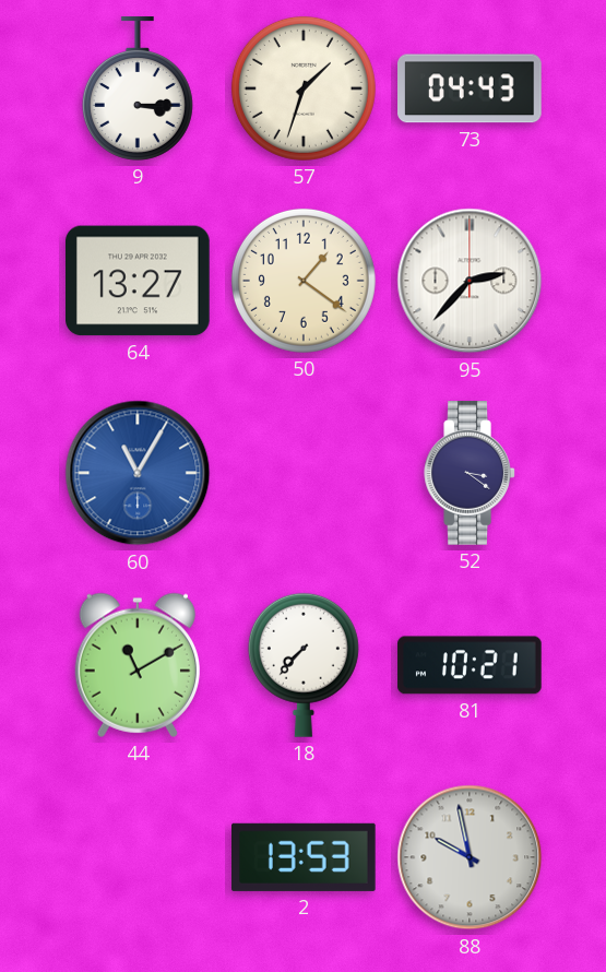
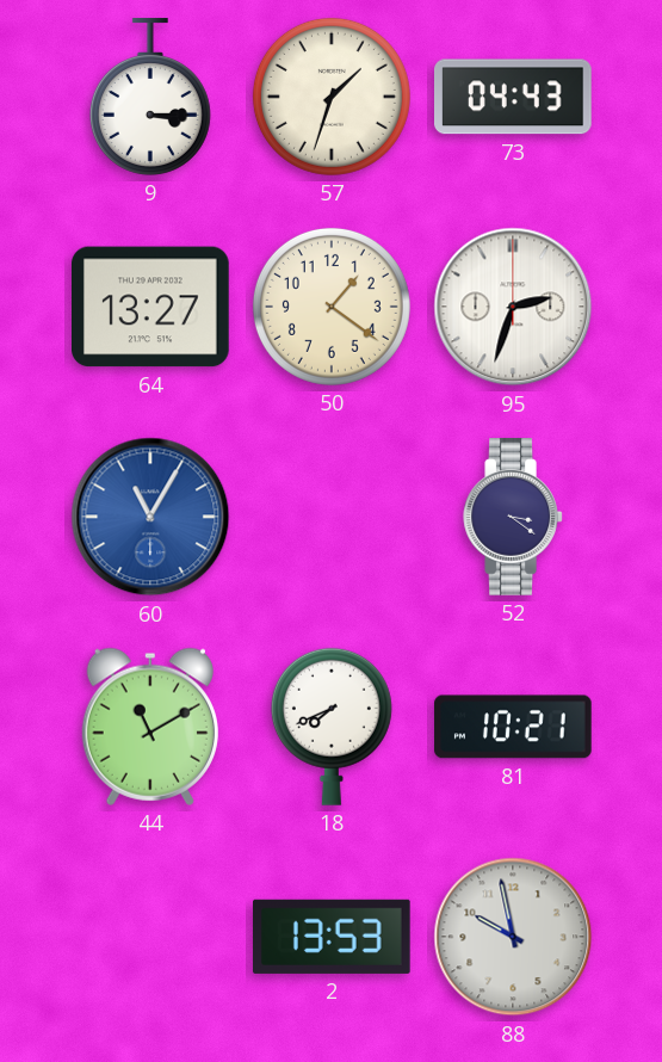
95: 2:37 -> 2:33
18: 7:37 -> 7:41
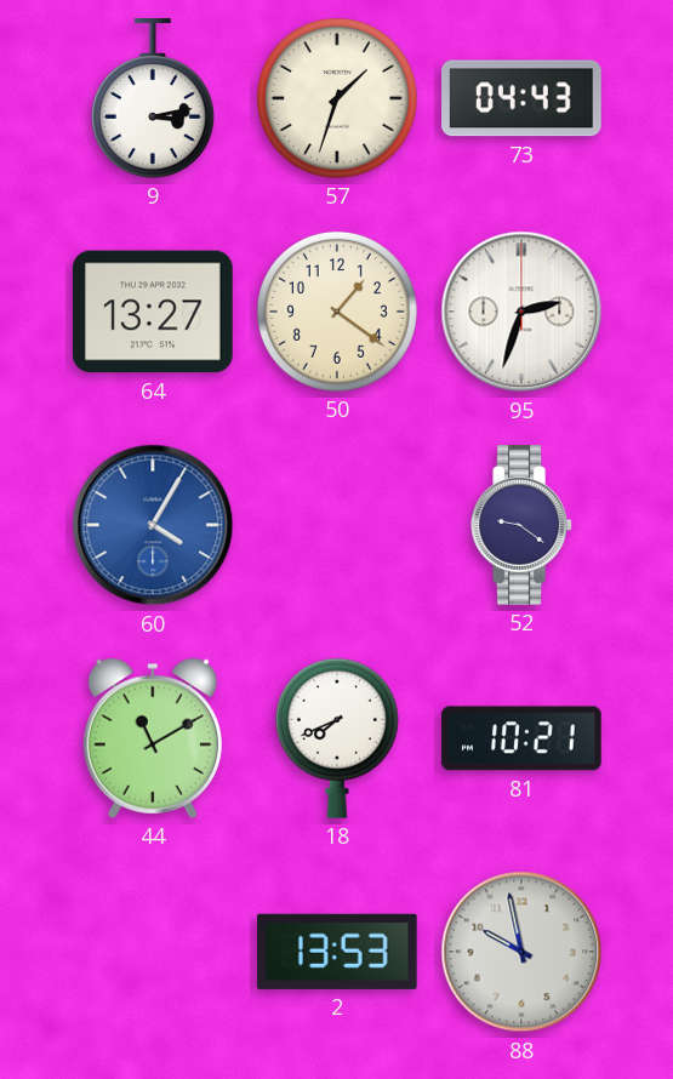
9: 3:15 -> 3:13
60: 11:05 -> 4:05
52: 3:21 -> 9:21
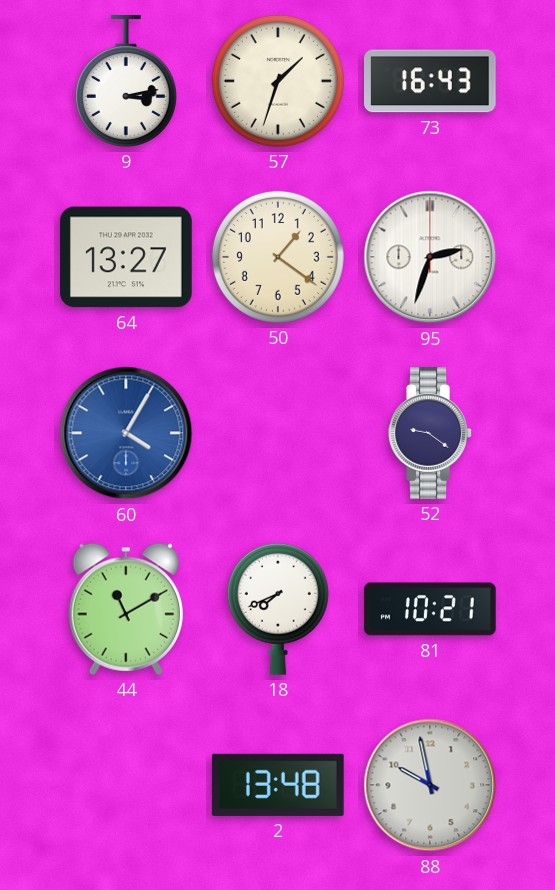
73: 04:43 -> 16:43
2: 13:53 -> 13:48
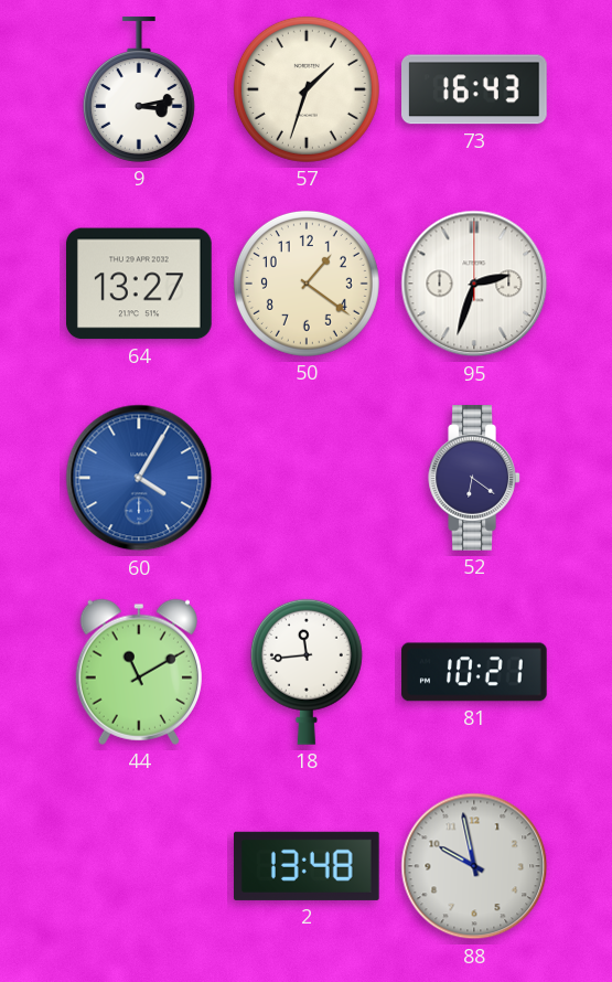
52: 9:21 -> 6:21
18: 7:41 -> 11:44
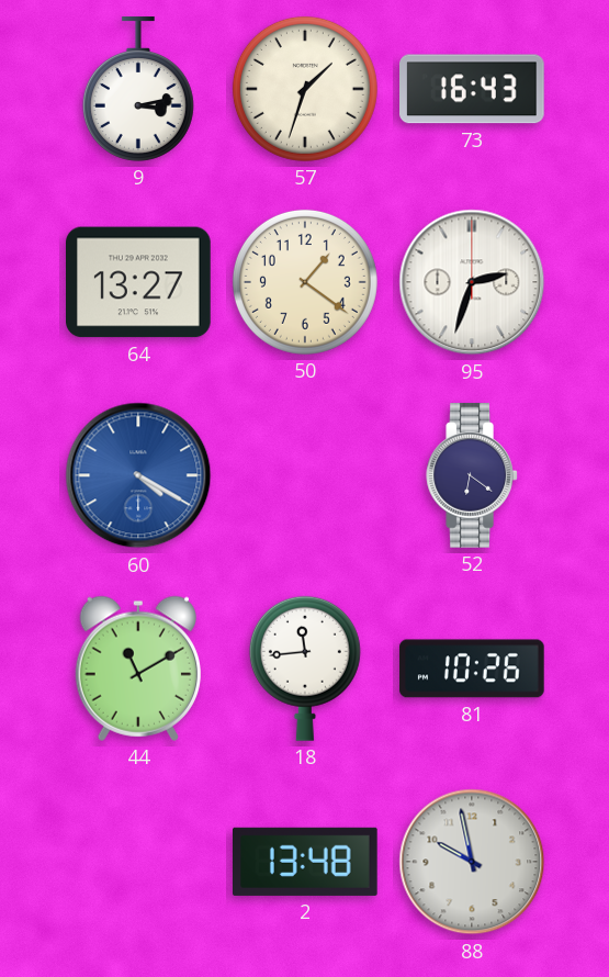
60: 4:05 -> 4:20
81: 10:21 -> 10:26
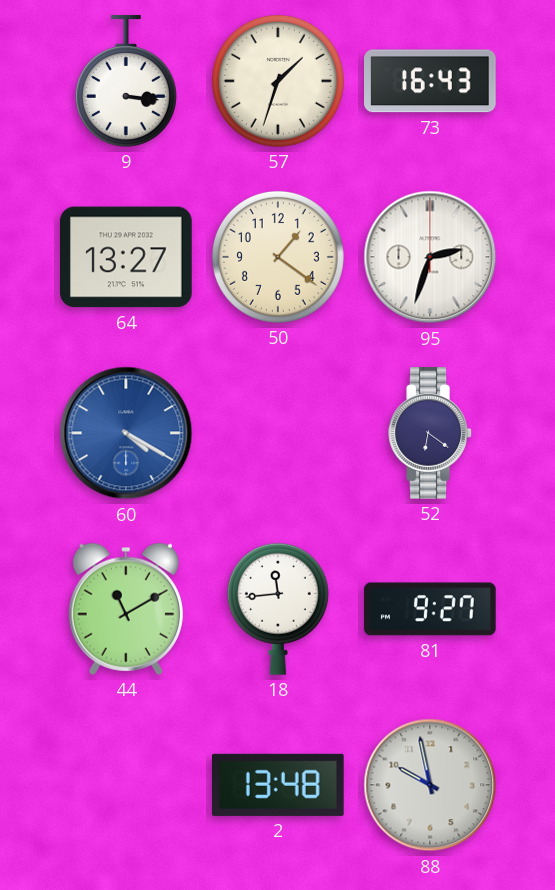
9: 3:13 -> 3:16
81: 10:26 -> 9:27
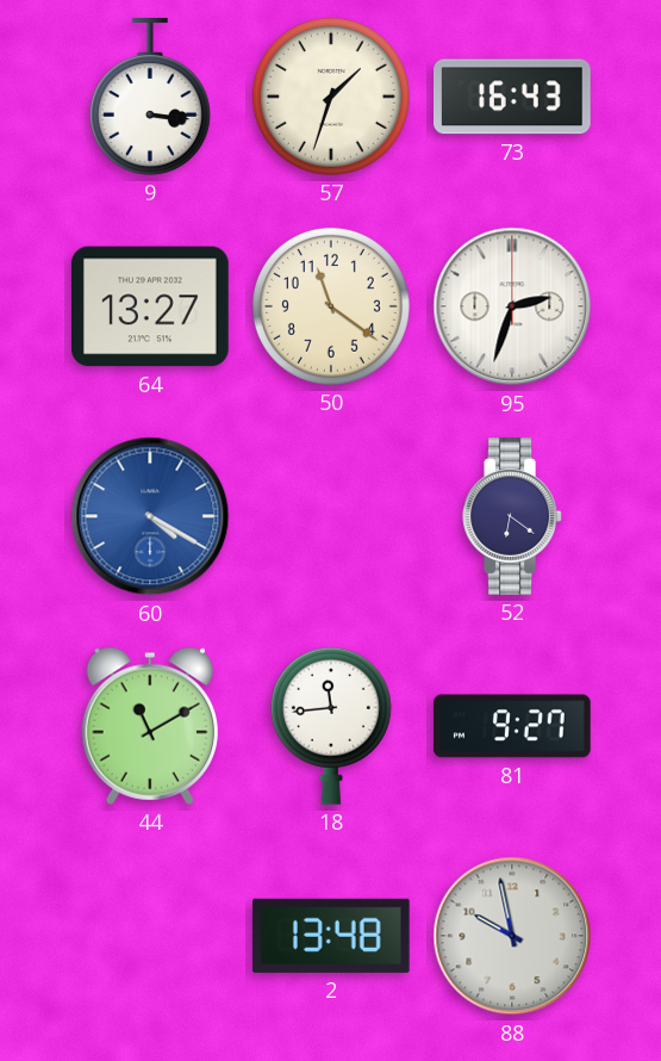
50: 1:21 -> 11:21
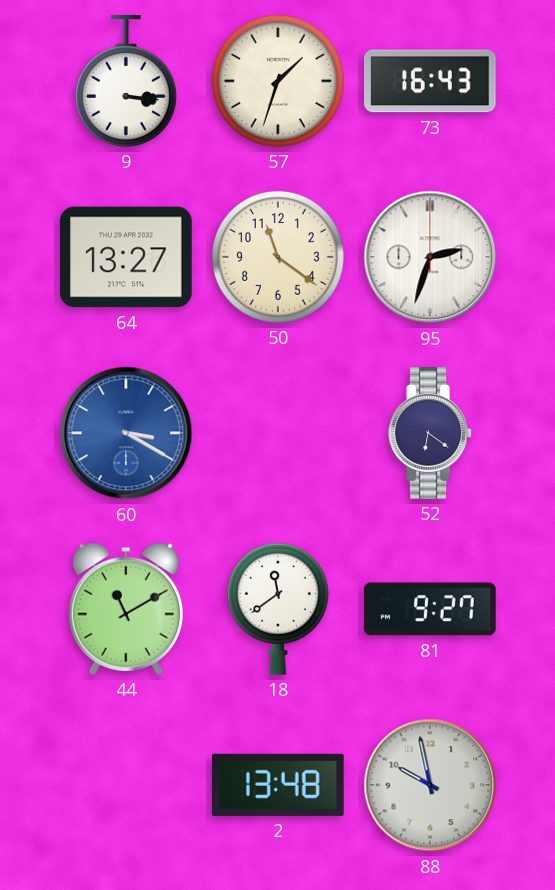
60: 4:20 -> 3:20
18: 11:44 -> 11:39
